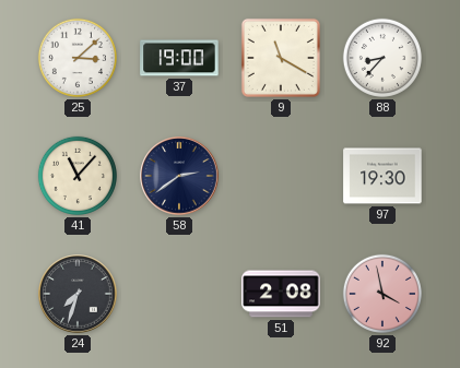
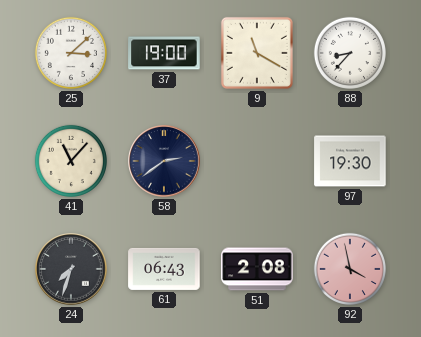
61: none -> 06:43
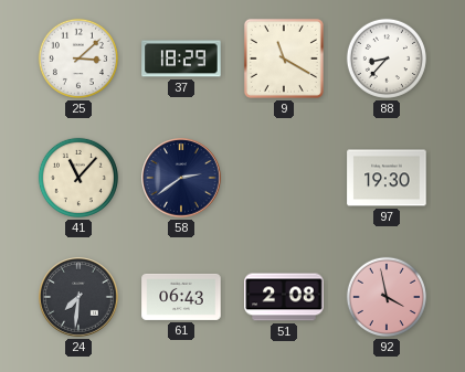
37: 19:00 -> 18:29
24: 7:33 -> 7:31
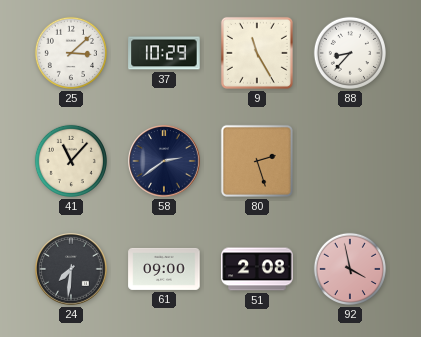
37: 18:29 -> 10:29
9: 11:20 -> 11:25
80: none -> 2:27
97: 19:30 -> none
61: 06:43 -> 09:00
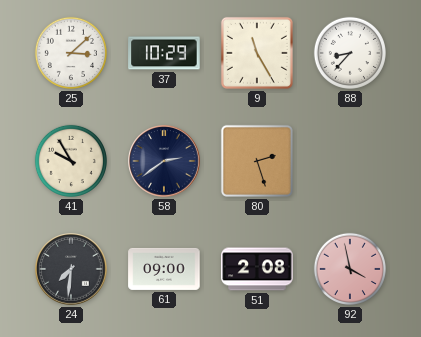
41: 11:07 -> 9:55
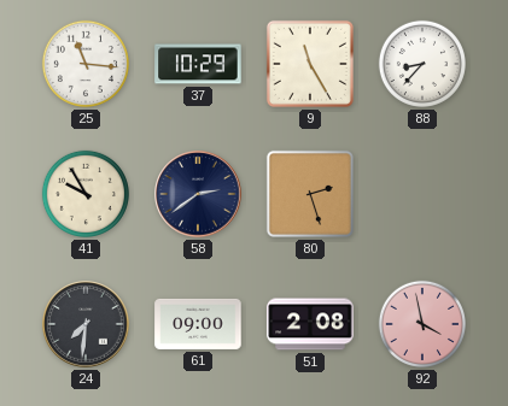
25: 3:08 -> 11:16
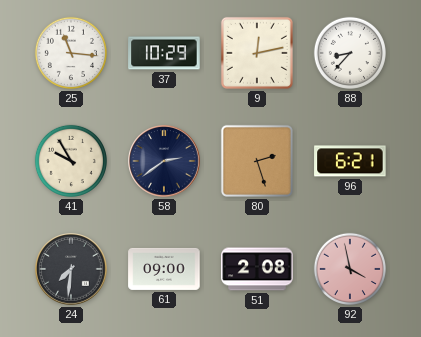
9: 11:25 -> 12:13
96: none -> 6:21
